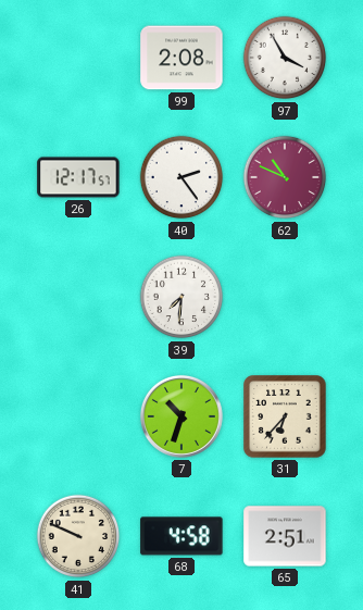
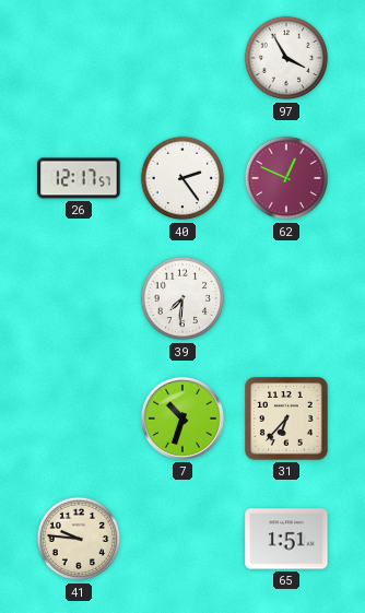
99: 2:08 -> none
62: 10:49 -> 12:49
41: 9:49 -> 9:46
68: 4:58 -> none
65: 2:51 -> 1:51
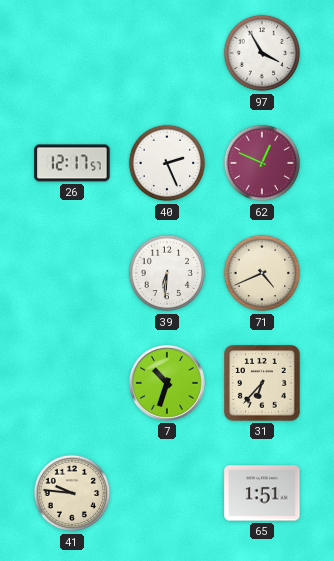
40: 2:24 -> 2:26
39: 7:31 -> 6:31
71: none -> 4:41
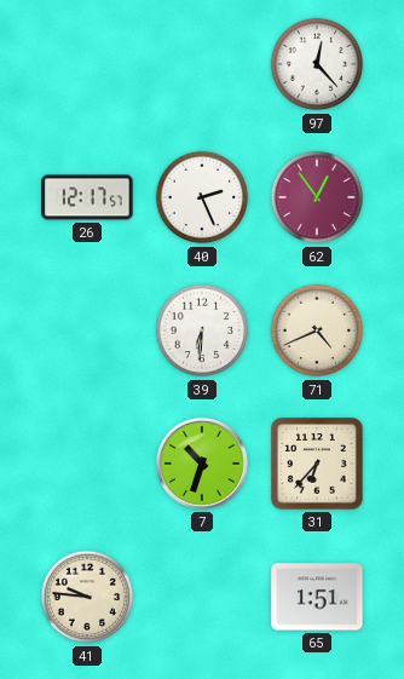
97: 3:55 -> 12:23
62: 12:49 -> 12:54
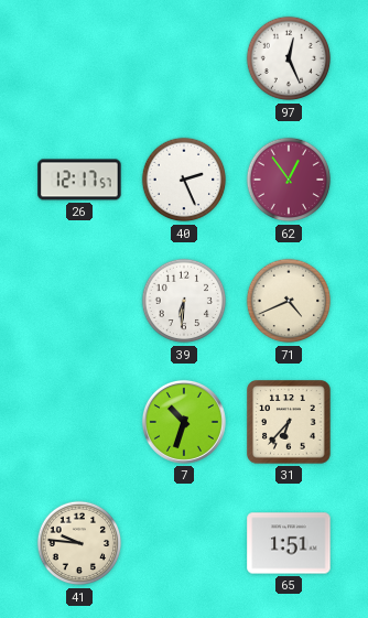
97: 12:23 -> 12:26
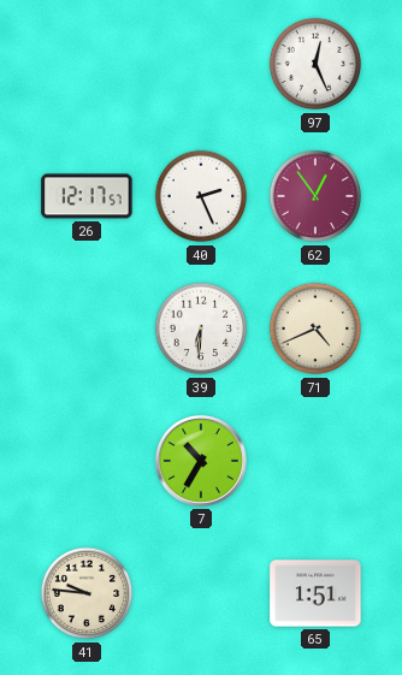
7: 10:33 -> 10:35
31: 6:37 -> none
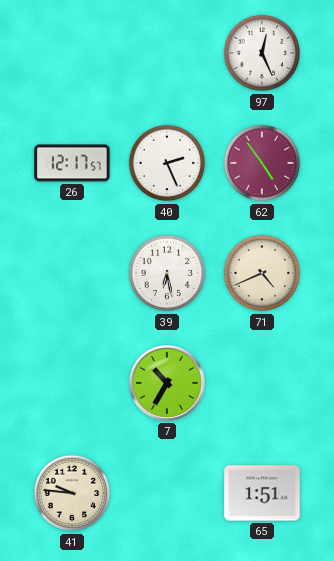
62: 12:54 -> 4:54
39: 6:31 -> 6:28
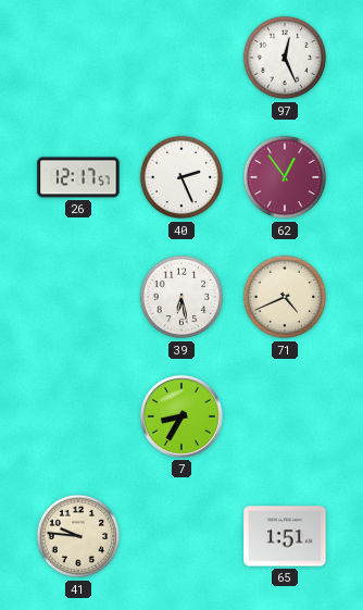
62: 4:54 -> 12:54
7: 10:35 -> 8:35
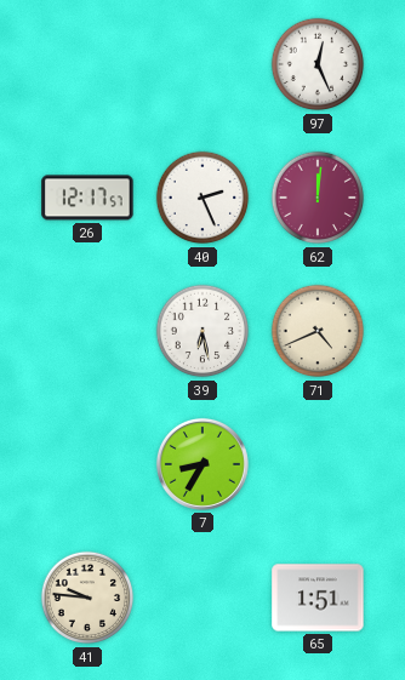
62: 12:54 -> 12:01
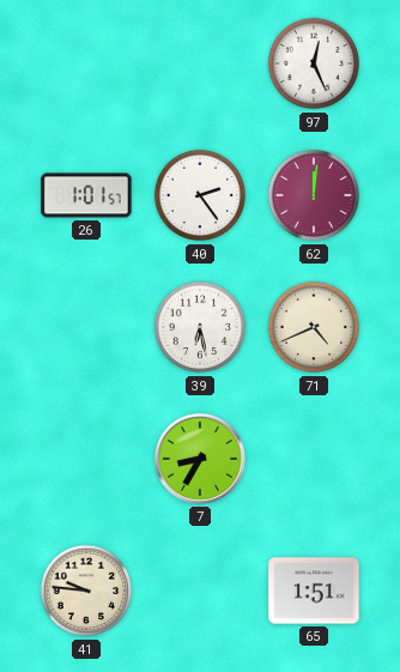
26: 12:17 -> 1:01
40: 2:26 -> 2:24
